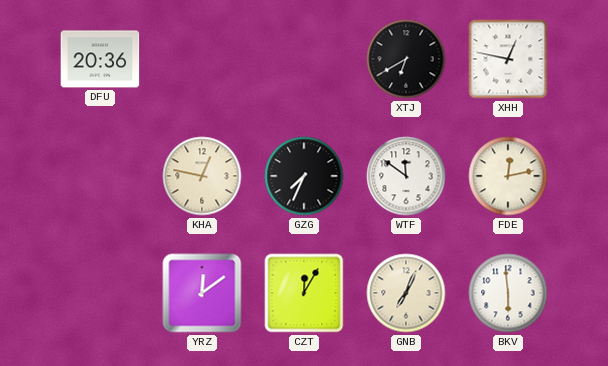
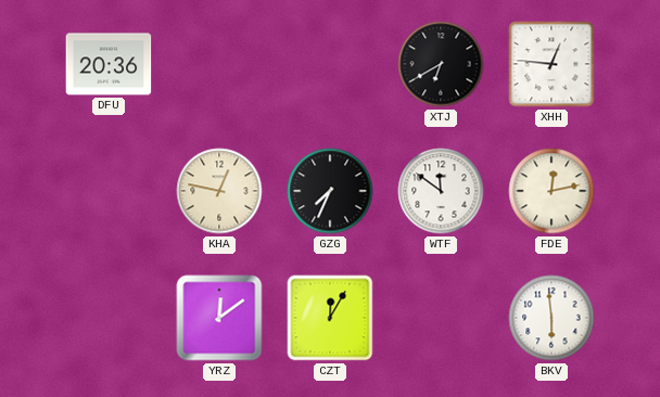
XHH: 12:47 -> 12:46
GNB: 7:04 -> none
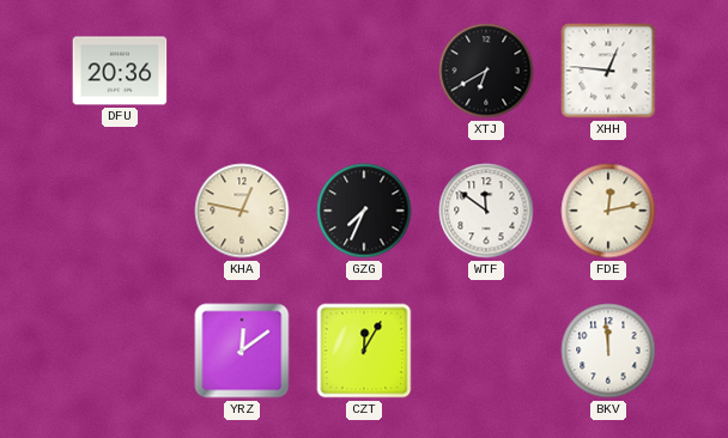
BKV: 5:59 -> 11:59
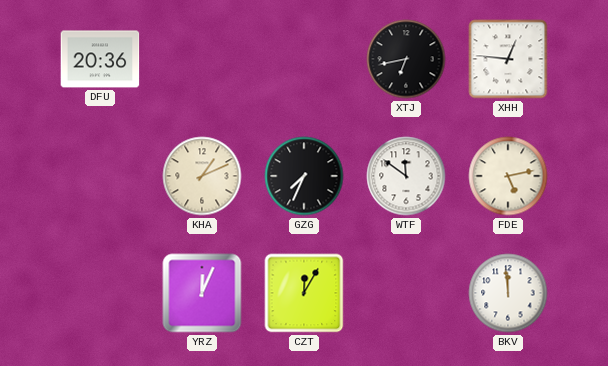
XTJ: 6:40 -> 6:43
KHA: 12:47 -> 1:11
FDE: 12:13 -> 5:13
YRZ: 12:09 -> 12:04
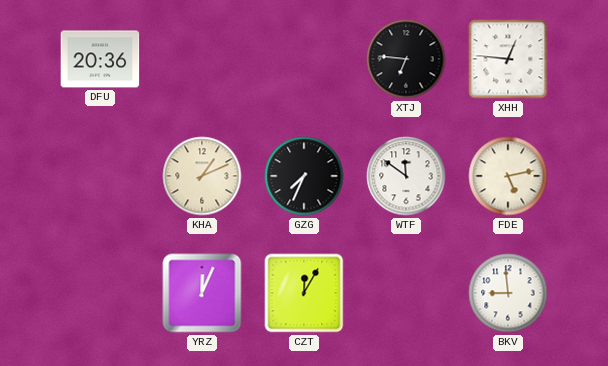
XTJ: 6:43 -> 6:46
BKV: 11:59 -> 8:59
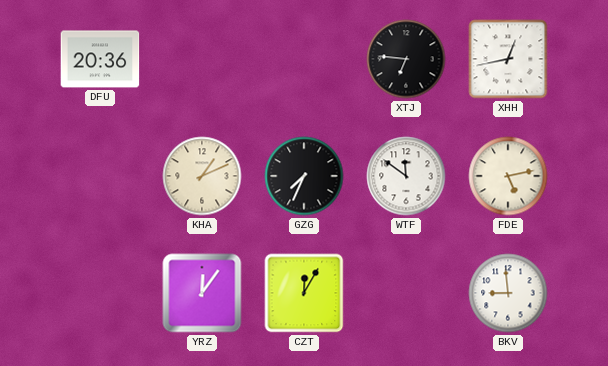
XHH: 12:46 -> 12:43
YRZ: 12:04 -> 12:06
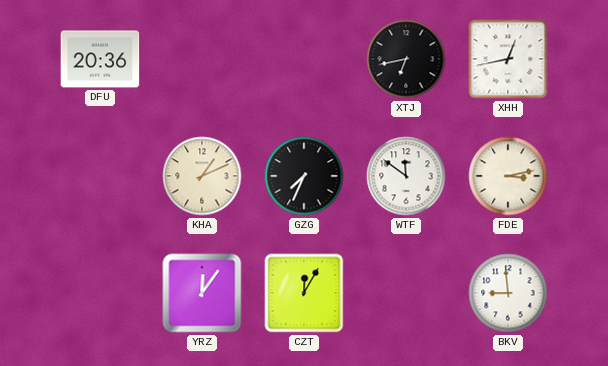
XTJ: 6:46 -> 6:43
FDE: 5:13 -> 3:13
